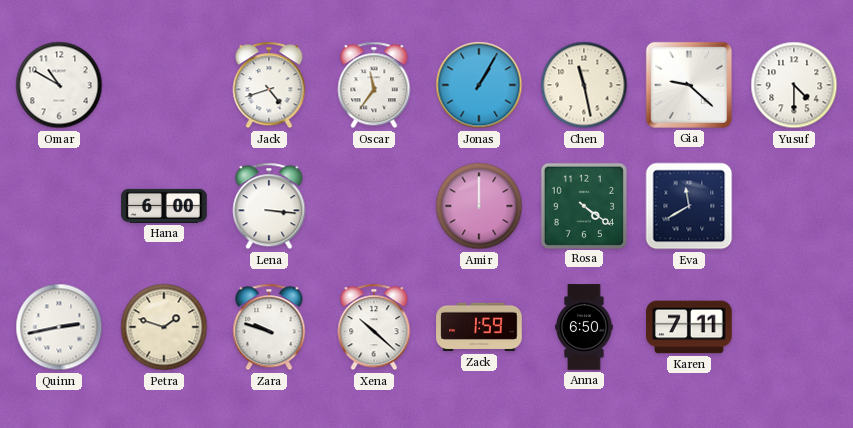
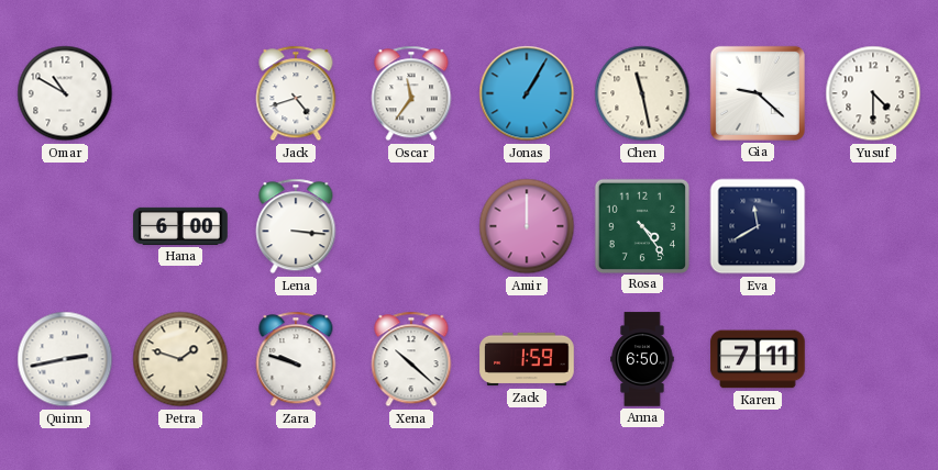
Rosa: 4:21 -> 4:24
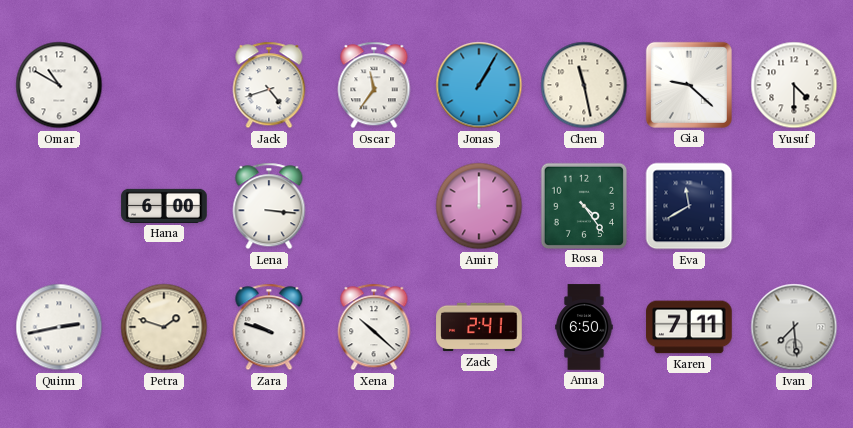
Zack: 1:59 -> 2:41
Ivan: none -> 7:29
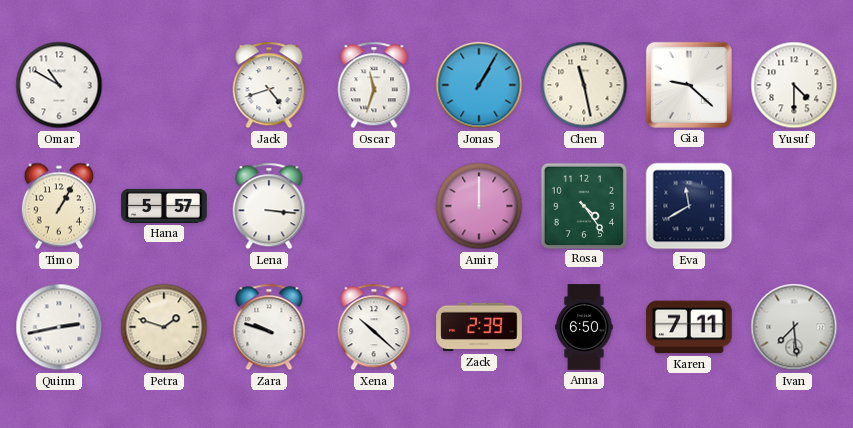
Oscar: 11:36 -> 11:33
Timo: none -> 1:05
Hana: 6:00 -> 5:57
Zack: 2:41 -> 2:39
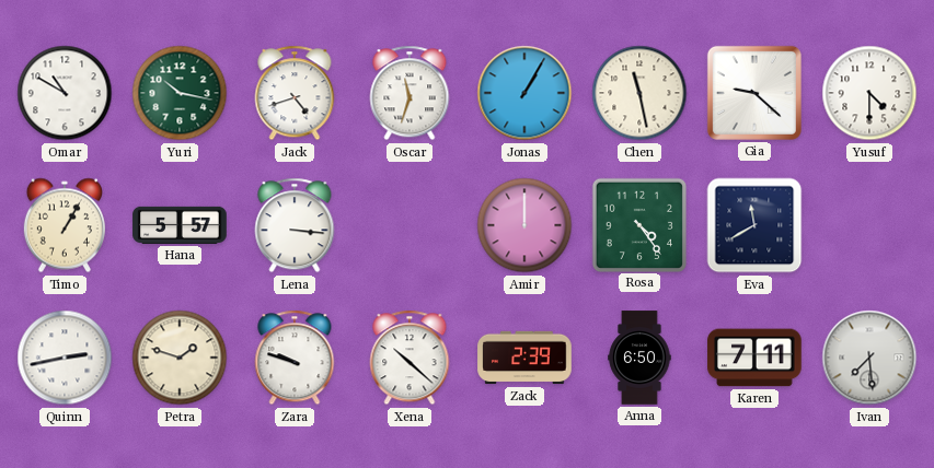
Yuri: none -> 10:17
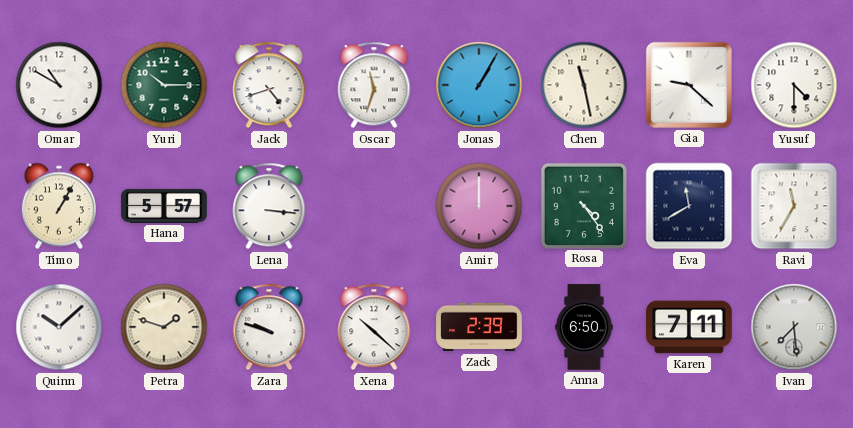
Yuri: 10:17 -> 10:15
Ravi: none -> 11:35
Quinn: 2:43 -> 10:08
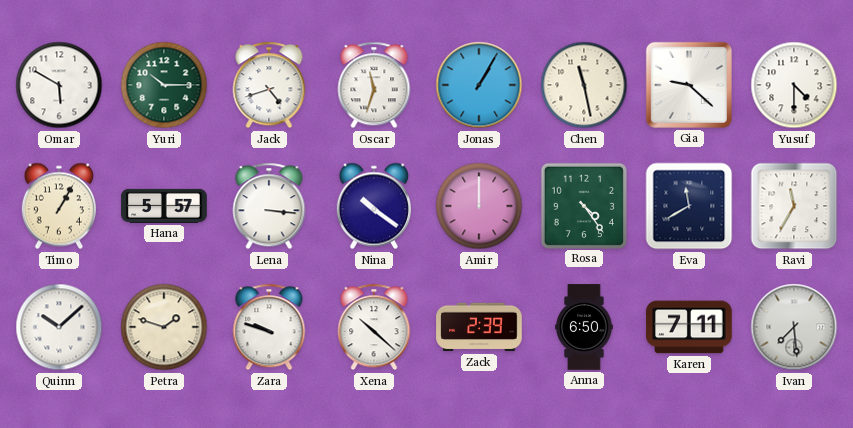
Omar: 10:50 -> 5:50
Nina: none -> 10:21
